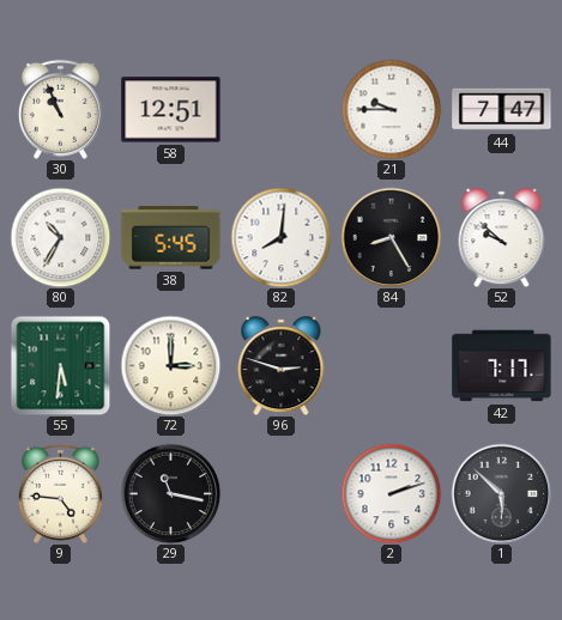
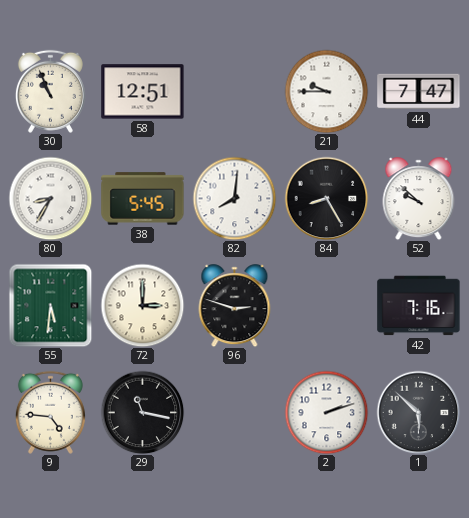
80: 10:35 -> 8:35
42: 7:17 -> 7:16
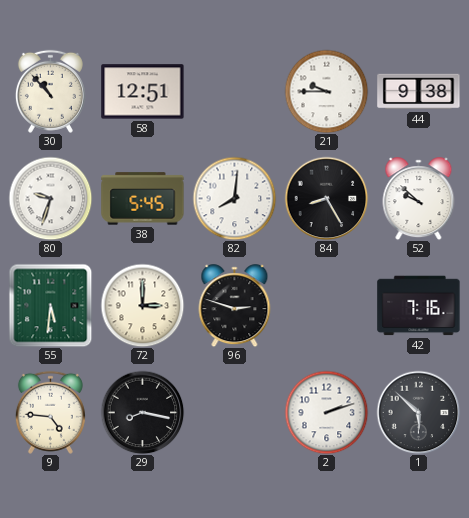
30: 10:56 -> 10:53
44: 7:47 -> 9:38
80: 8:35 -> 9:33
29: 11:17 -> 8:17
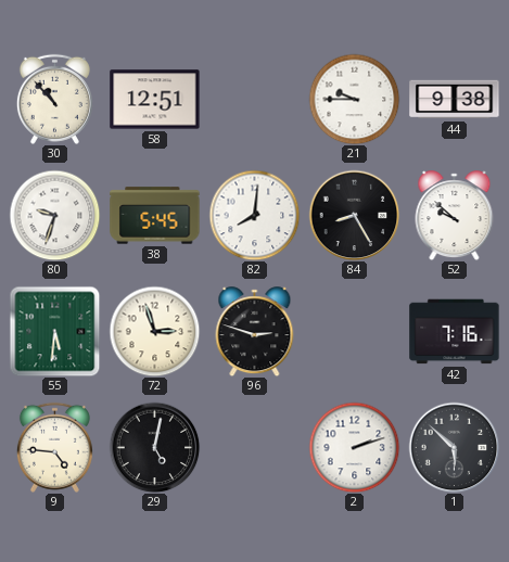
72: 3:00 -> 2:57
29: 8:17 -> 5:02
